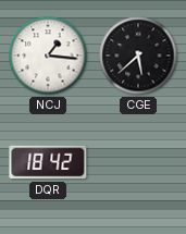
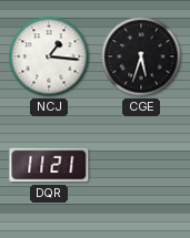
CGE: 5:38 -> 5:33
DQR: 18:42 -> 11:21
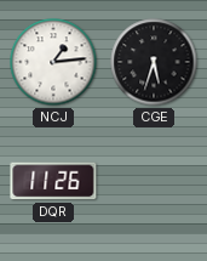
NCJ: 1:16 -> 1:14
DQR: 11:21 -> 11:26
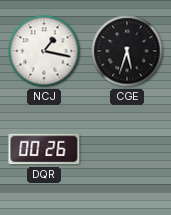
NCJ: 1:14 -> 1:17
DQR: 11:26 -> 00:26
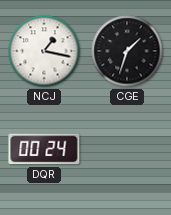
CGE: 5:33 -> 1:33
DQR: 00:26 -> 00:24
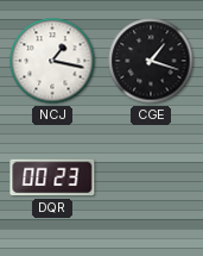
CGE: 1:33 -> 1:18
DQR: 00:24 -> 00:23
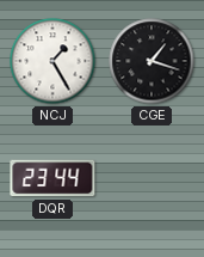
NCJ: 1:17 -> 1:25
DQR: 00:23 -> 23:44
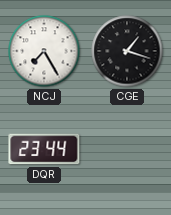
NCJ: 1:25 -> 7:25
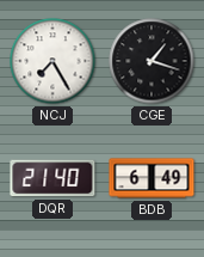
DQR: 23:44 -> 21:40
BDB: none -> 6:49
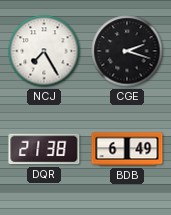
CGE: 1:18 -> 2:18
DQR: 21:40 -> 21:38
